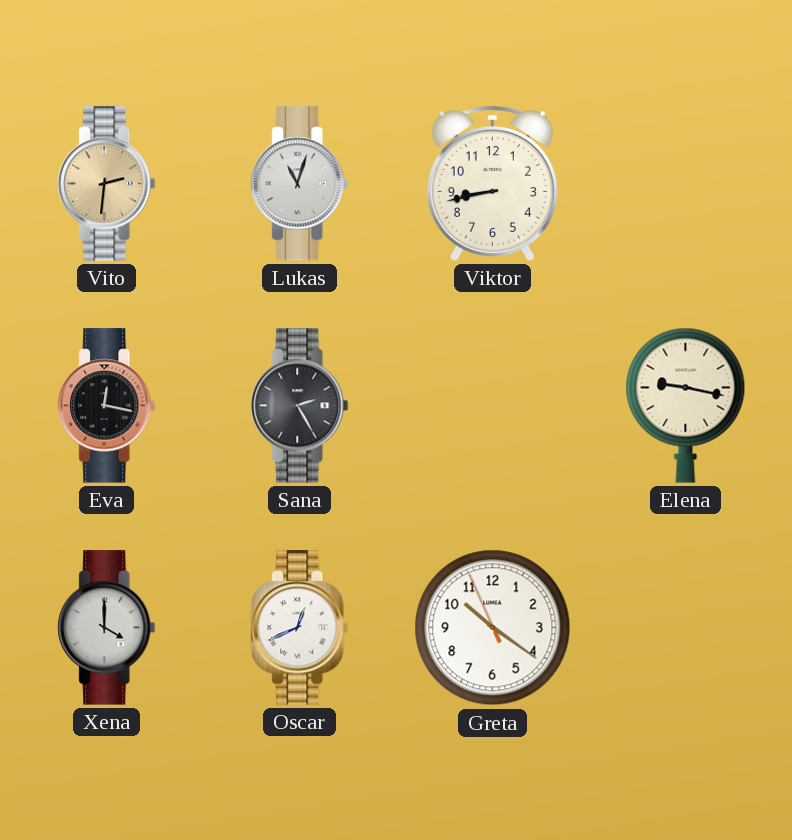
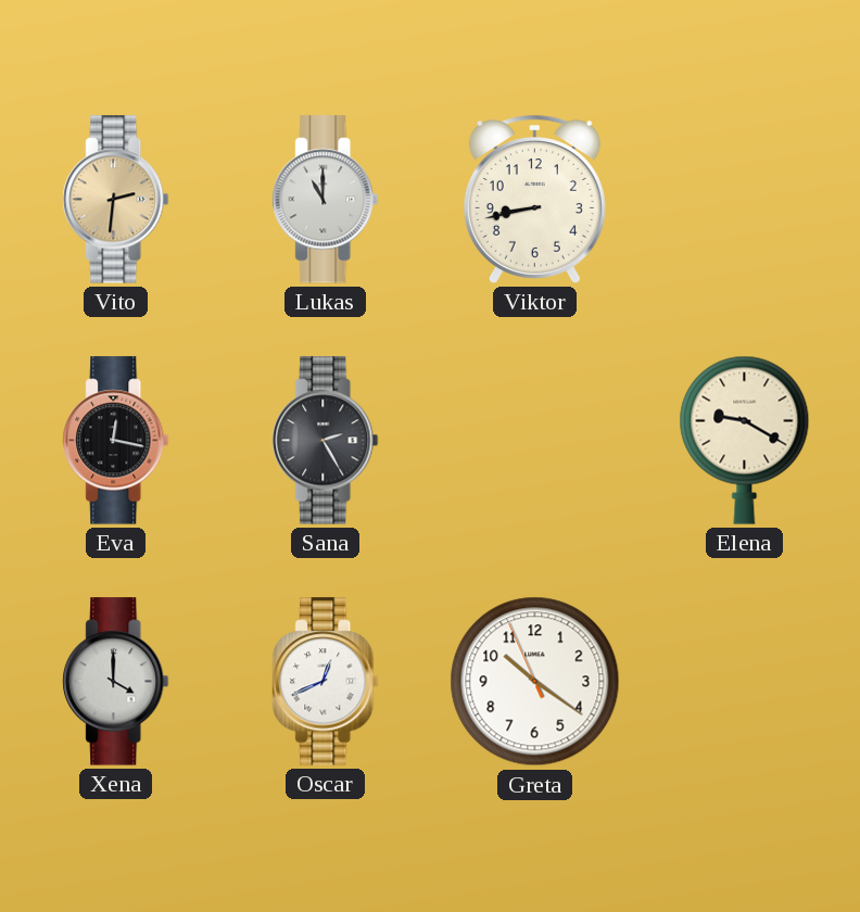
Lukas: 11:03 -> 11:00
Elena: 9:17 -> 9:20
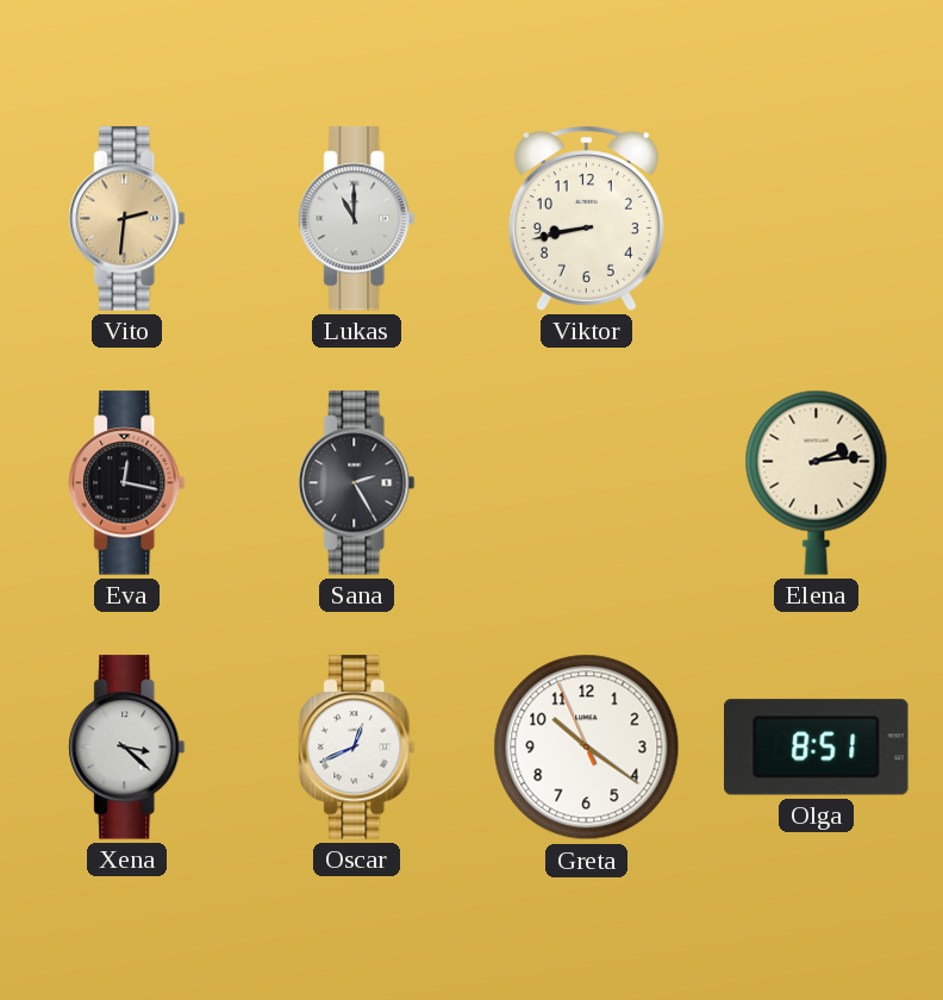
Elena: 9:20 -> 2:14
Xena: 4:00 -> 3:22
Olga: none -> 8:51
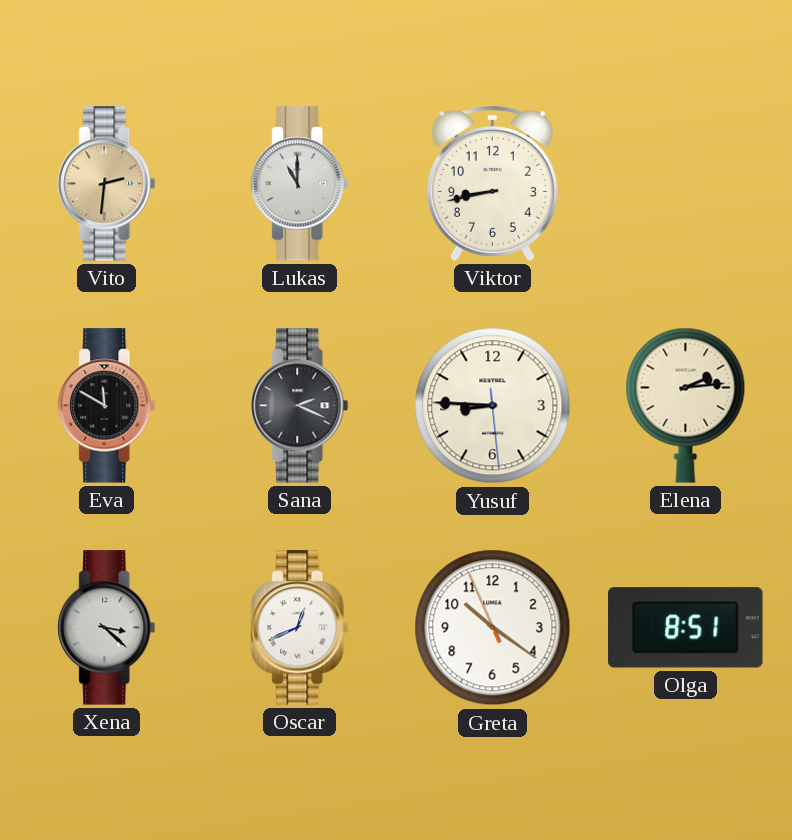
Eva: 12:17 -> 11:50
Sana: 2:25 -> 2:19
Yusuf: none -> 8:45
